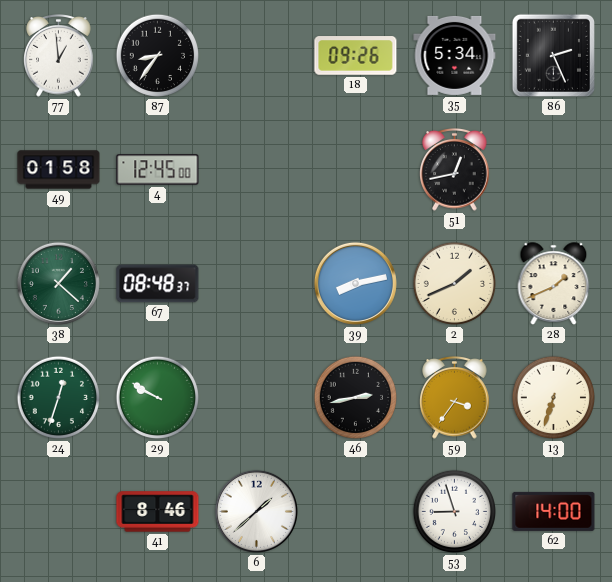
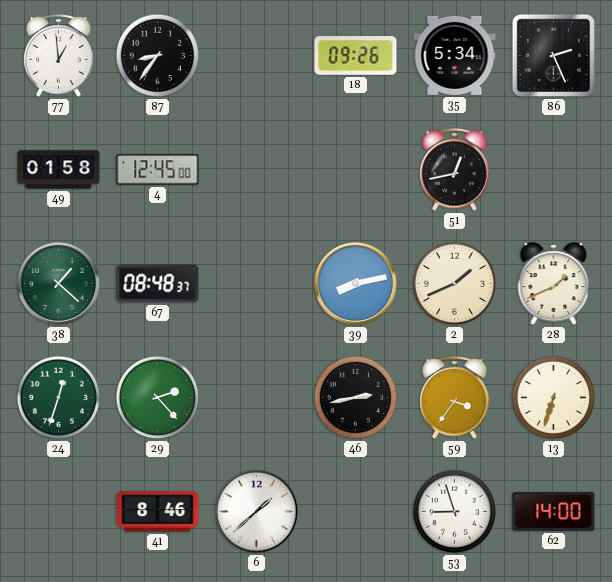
29: 9:50 -> 2:23
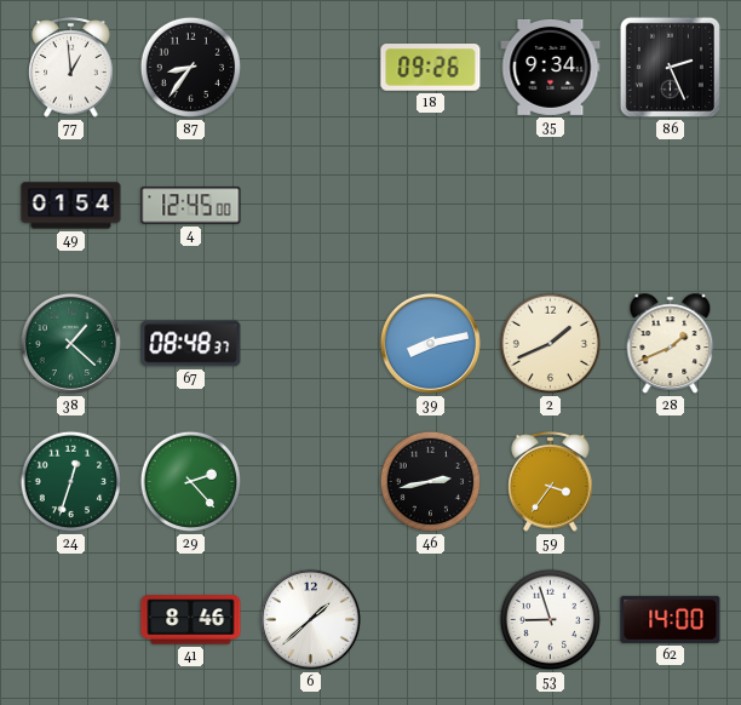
35: 5:34 -> 9:34
49: 01:58 -> 01:54
51: 12:43 -> none
13: 6:33 -> none
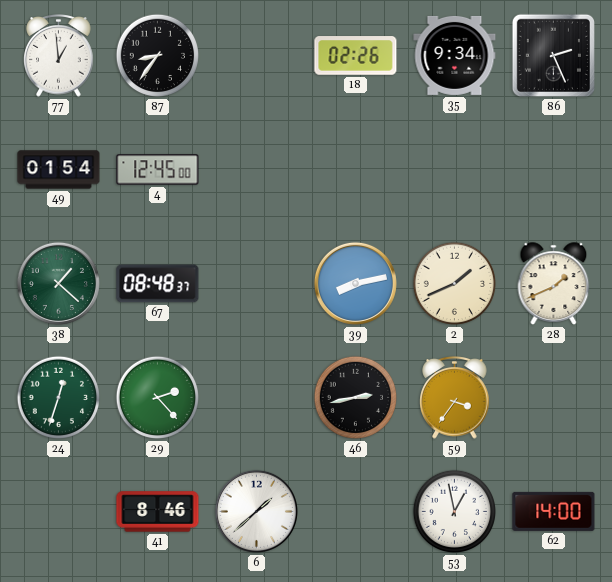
18: 09:26 -> 02:26
53: 8:57 -> 12:58
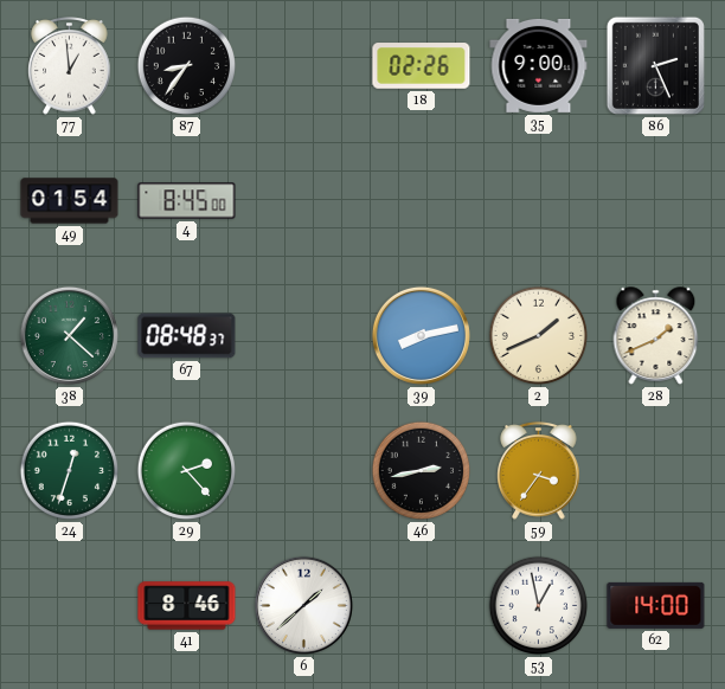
35: 9:34 -> 9:00
4: 12:45 -> 8:45
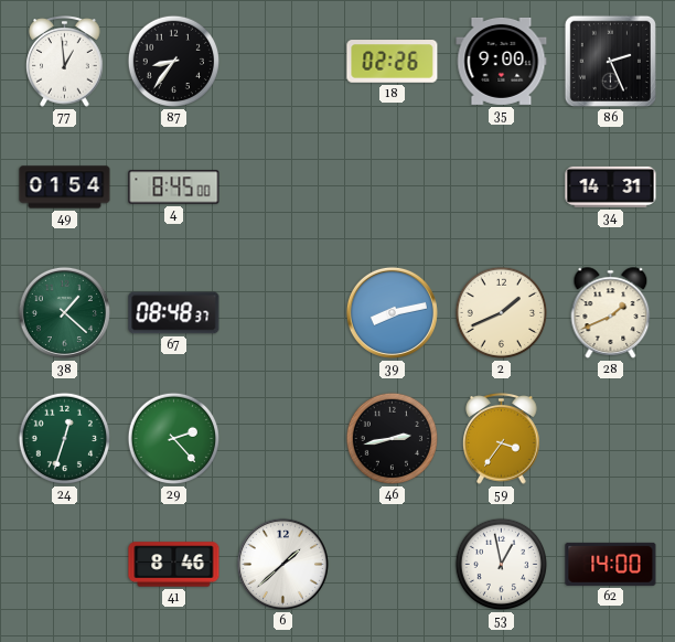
34: none -> 14:31
